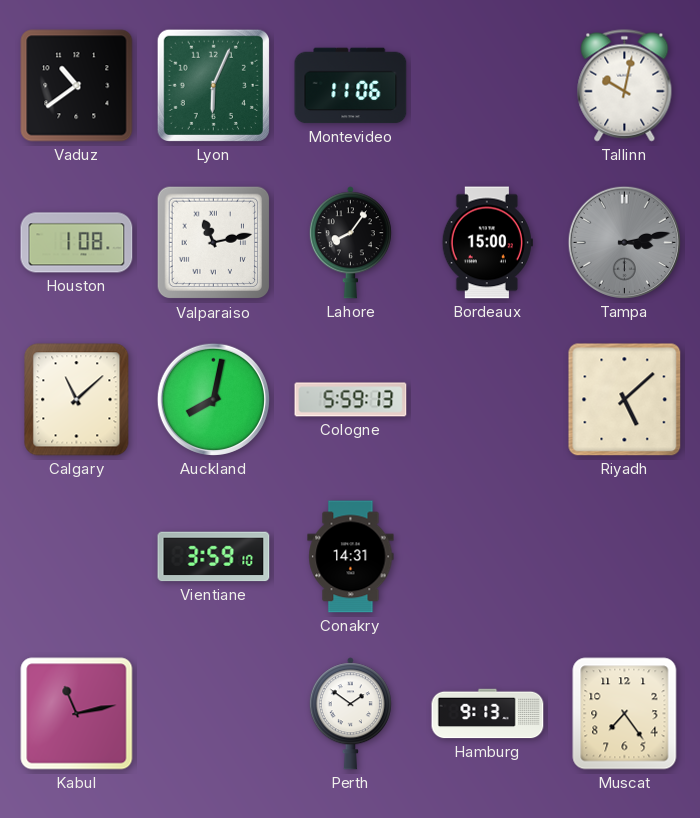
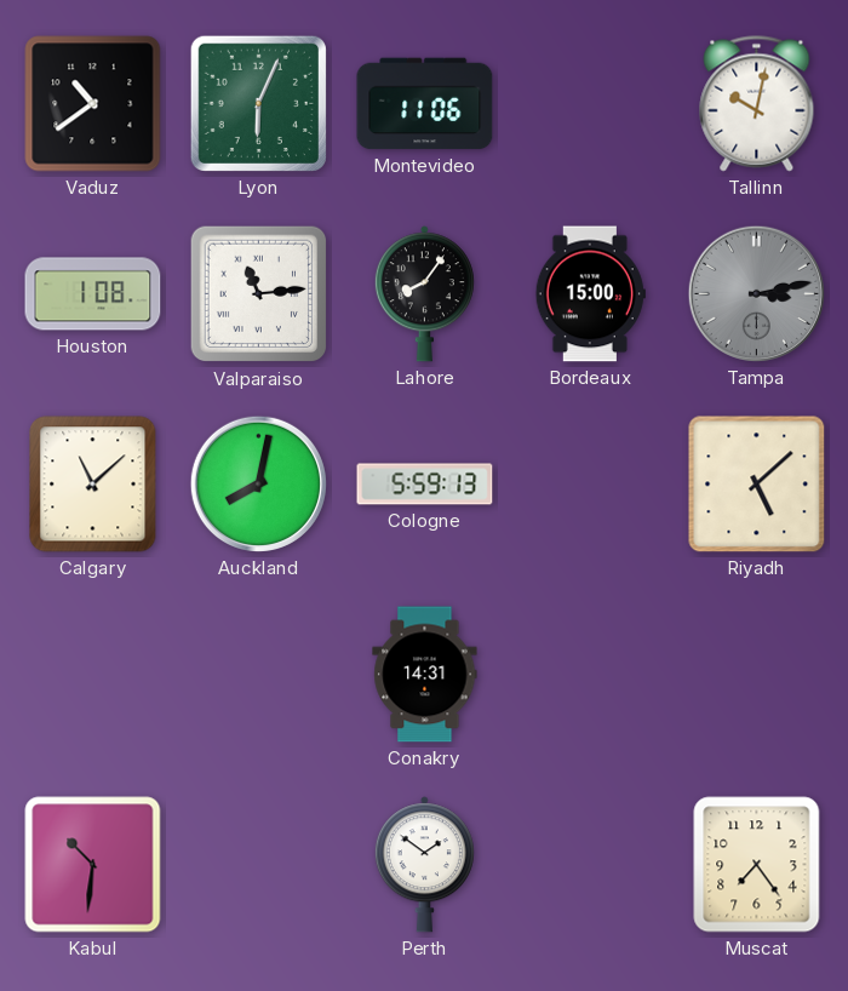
Valparaiso: 11:13 -> 11:14
Vientiane: 3:59 -> none
Kabul: 11:13 -> 10:31
Hamburg: 9:13 -> none
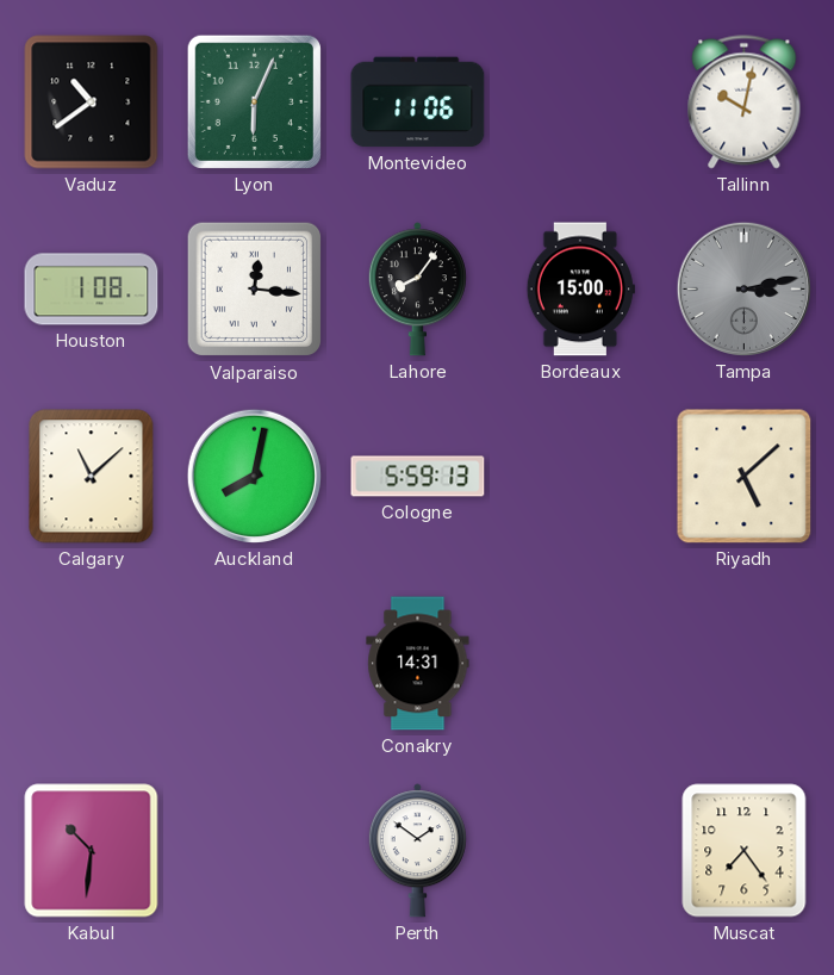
Valparaiso: 11:14 -> 12:16
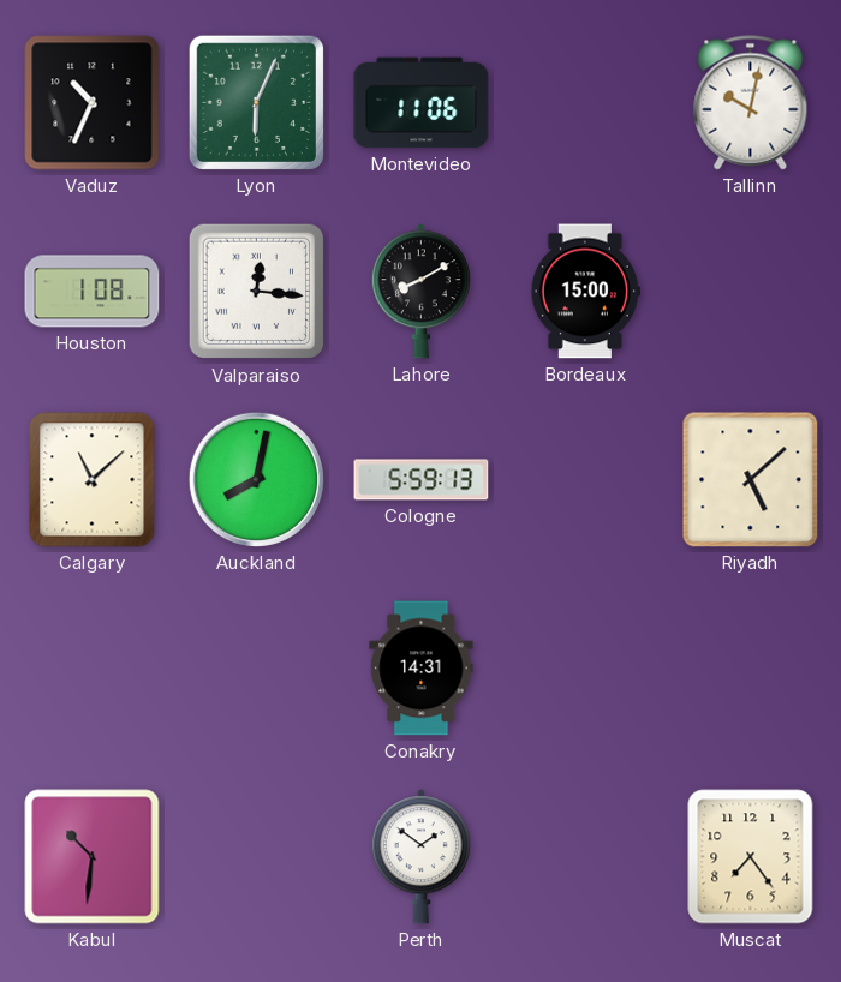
Vaduz: 10:39 -> 10:34
Lahore: 8:06 -> 8:10
Tampa: 3:13 -> none
